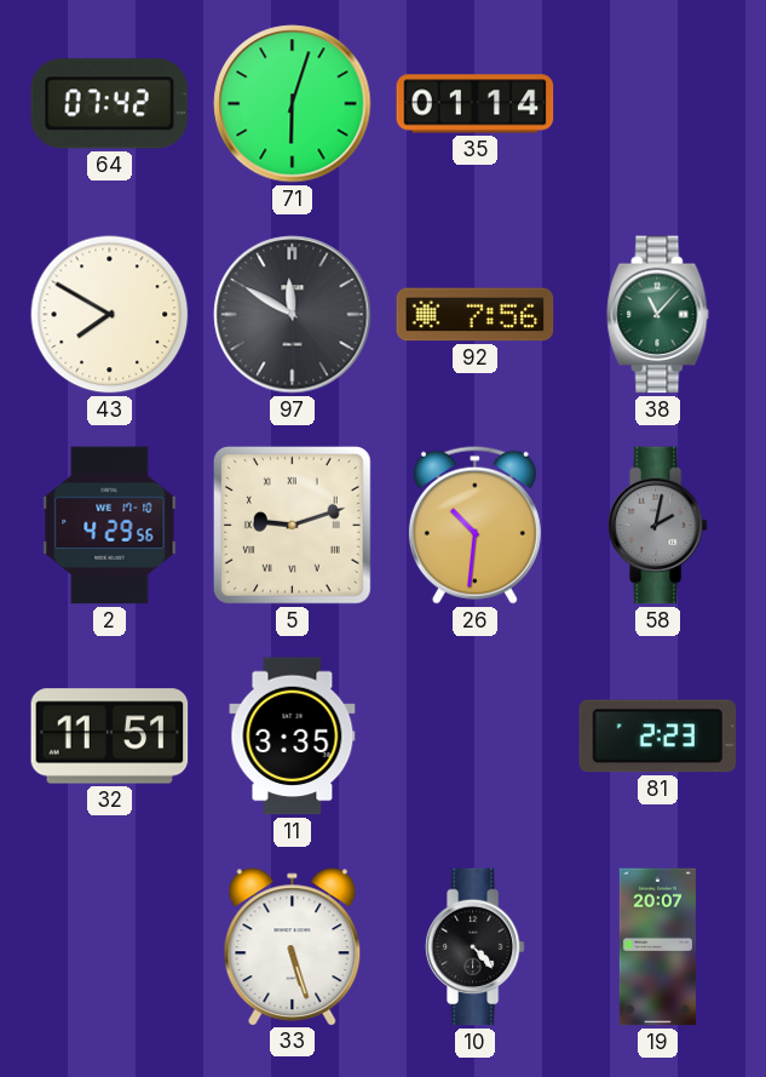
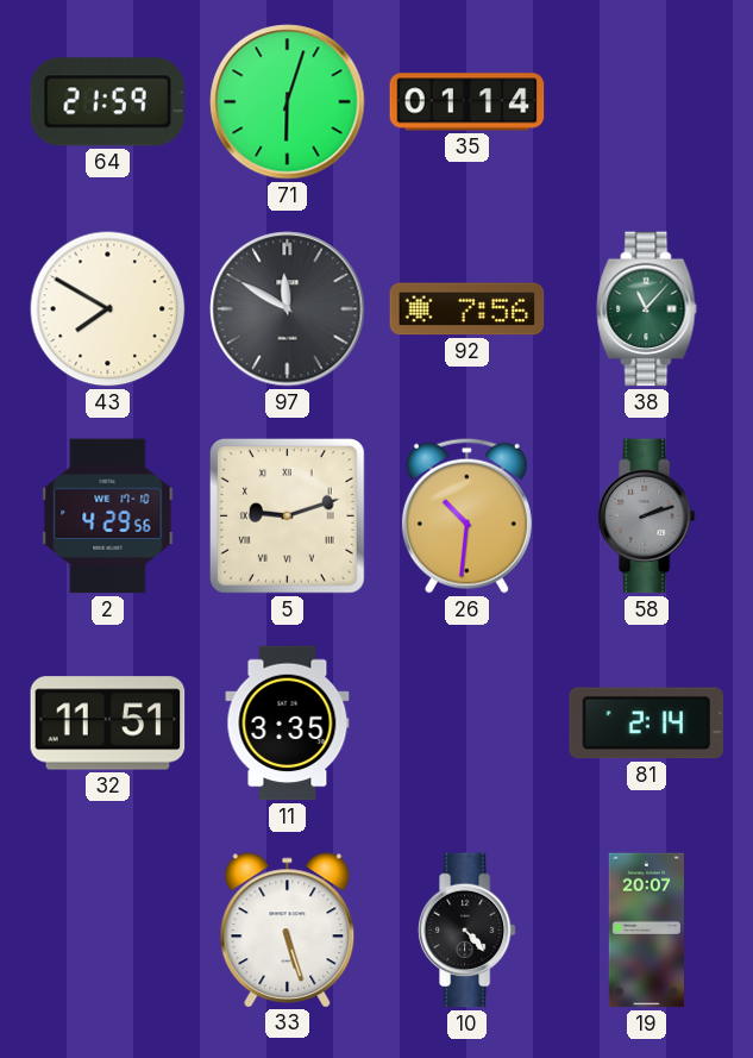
64: 07:42 -> 21:59
58: 2:02 -> 2:12
81: 2:23 -> 2:14
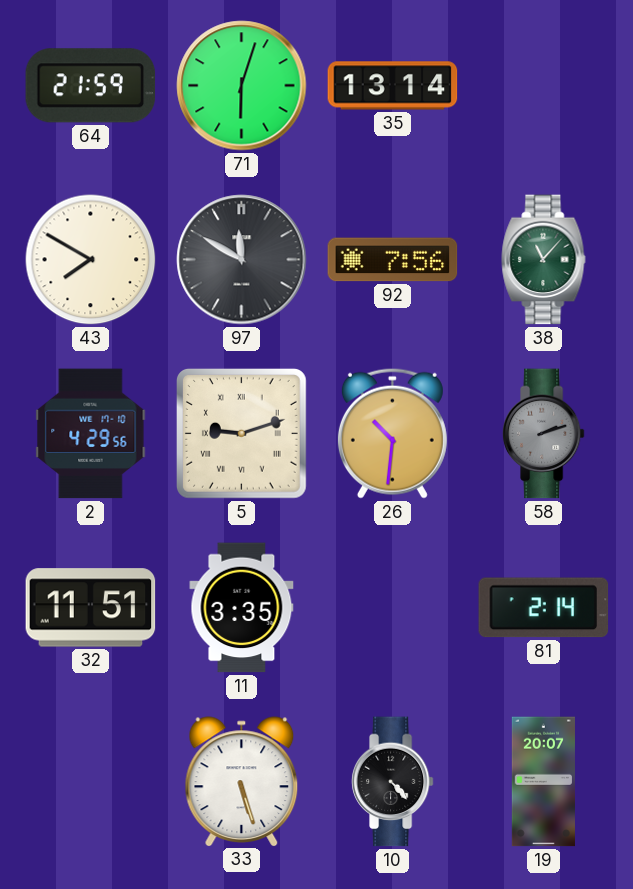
35: 01:14 -> 13:14
